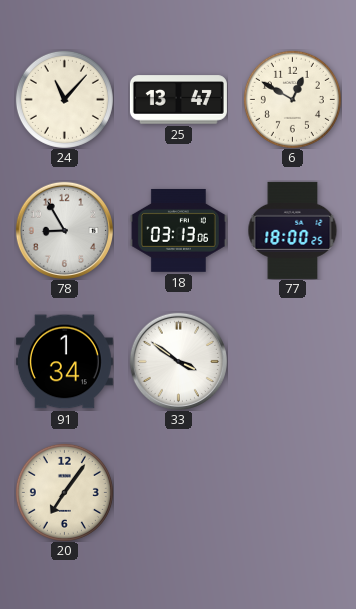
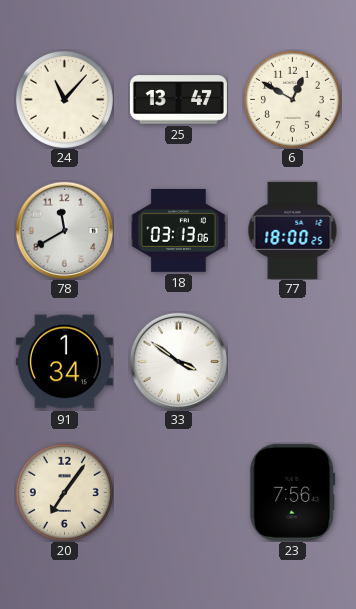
78: 8:55 -> 11:40
23: none -> 7:56
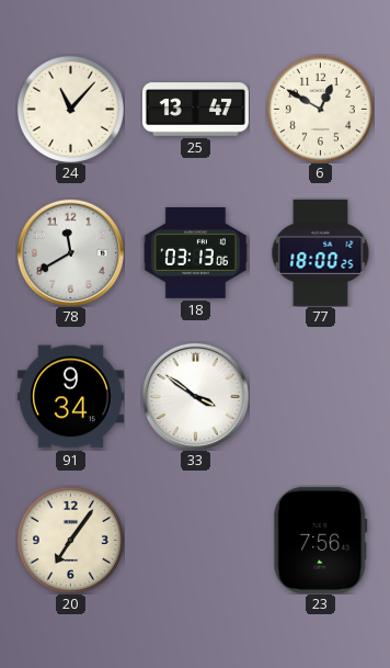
91: 1:34 -> 9:34
